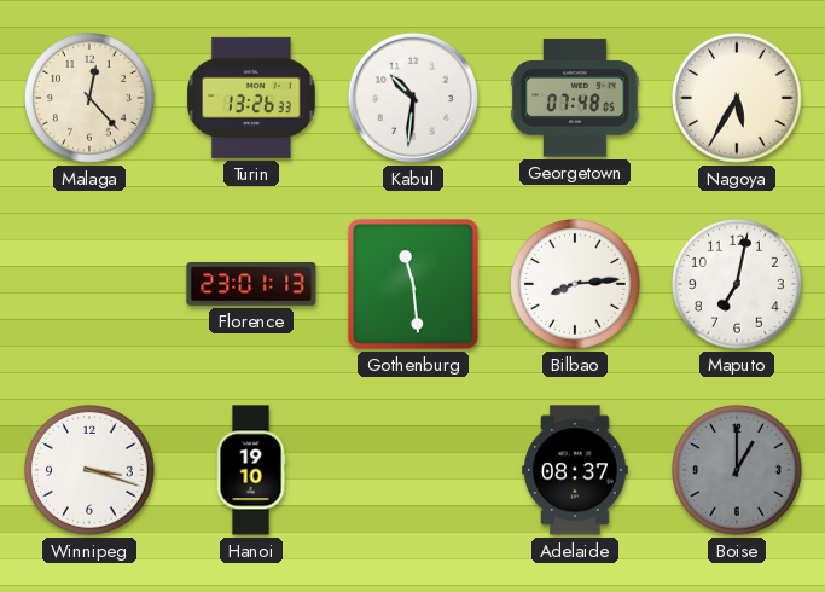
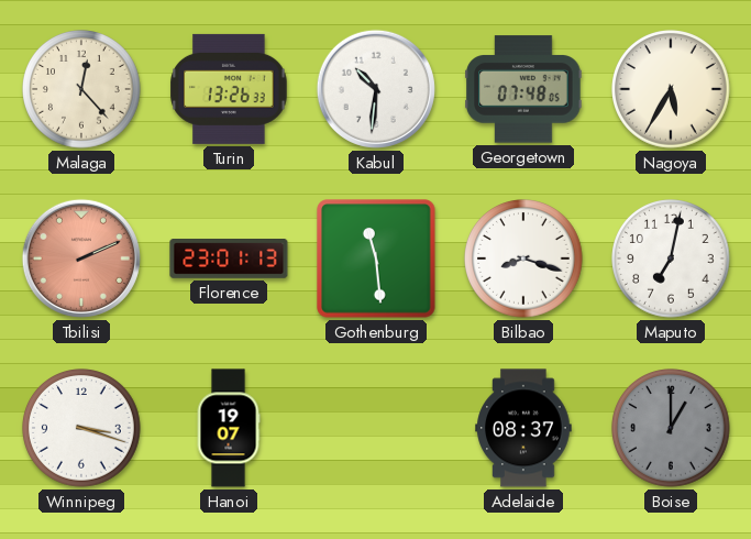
Tbilisi: none -> 2:11
Bilbao: 8:14 -> 8:18
Hanoi: 19:10 -> 19:07
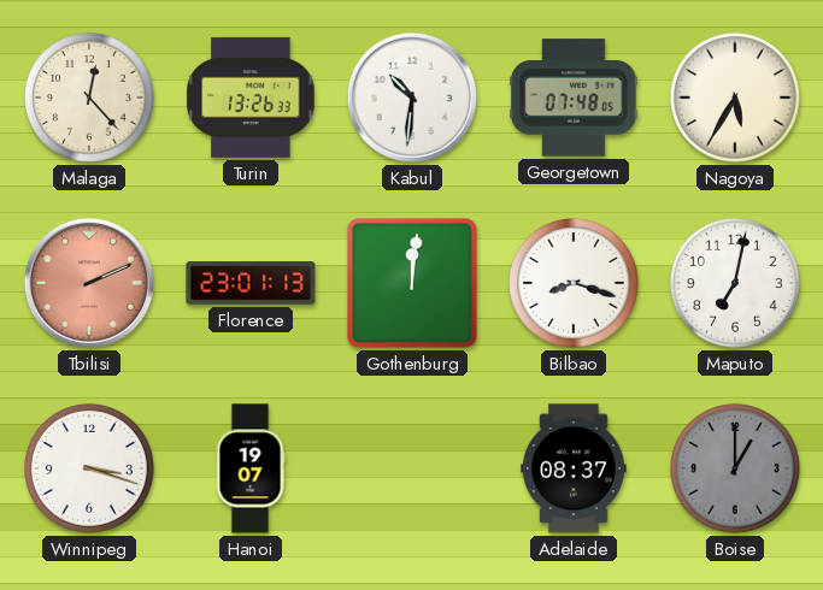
Gothenburg: 11:29 -> 12:01
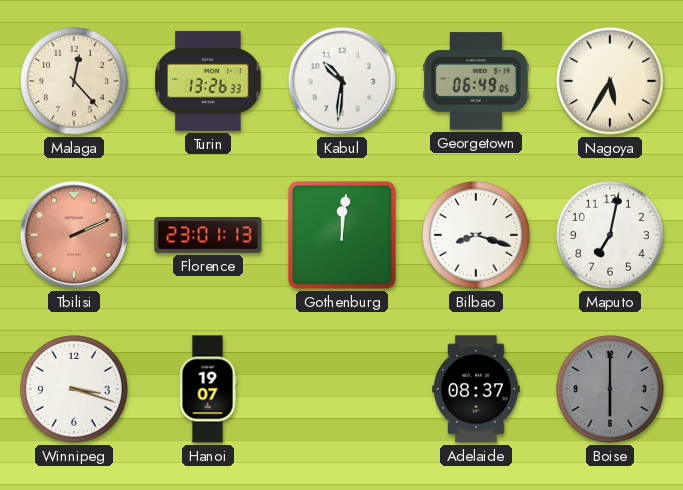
Georgetown: 07:48 -> 06:49
Boise: 1:00 -> 6:00
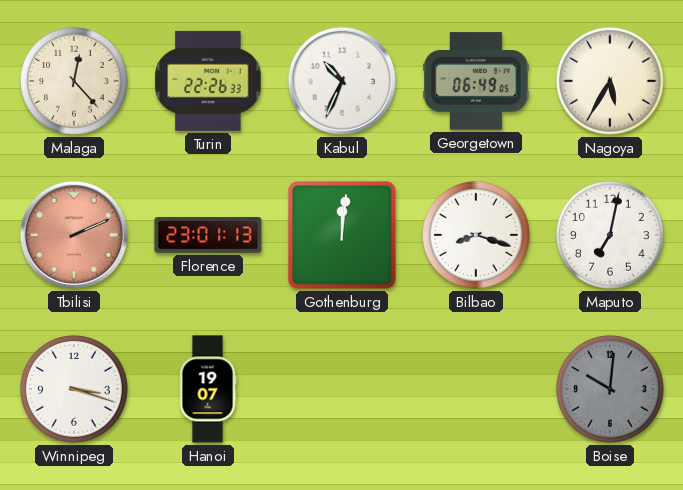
Turin: 13:26 -> 22:26
Kabul: 10:31 -> 10:34
Adelaide: 08:37 -> none
Boise: 6:00 -> 10:01
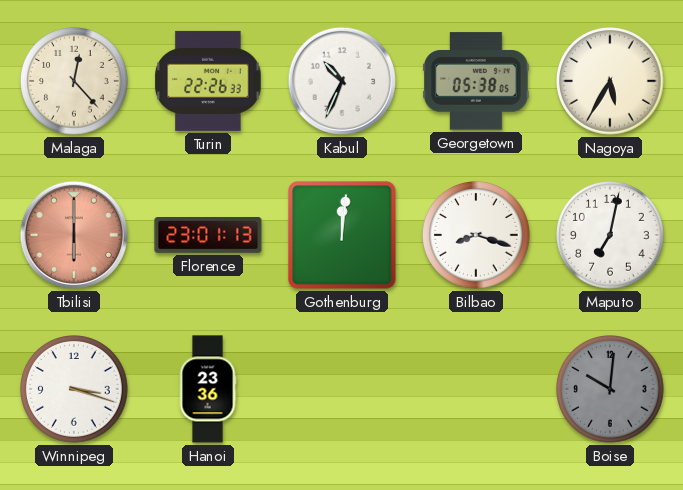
Georgetown: 06:49 -> 05:38
Tbilisi: 2:11 -> 6:00
Hanoi: 19:07 -> 23:36
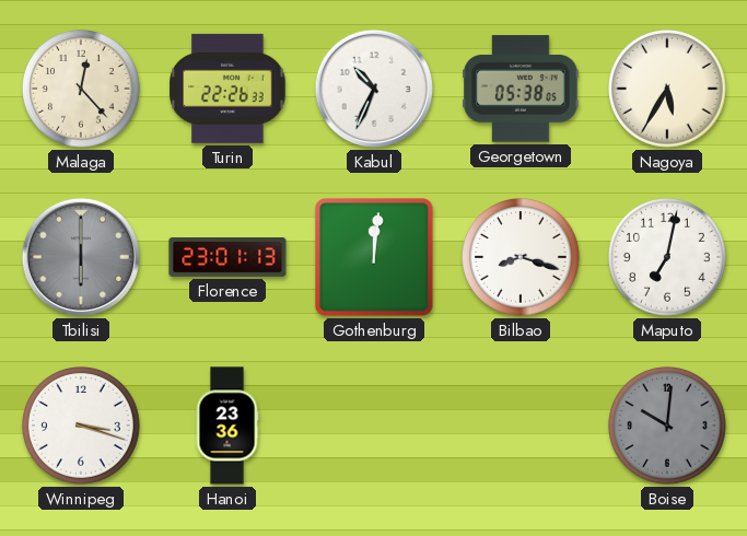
Tbilisi dial: salmon -> grey
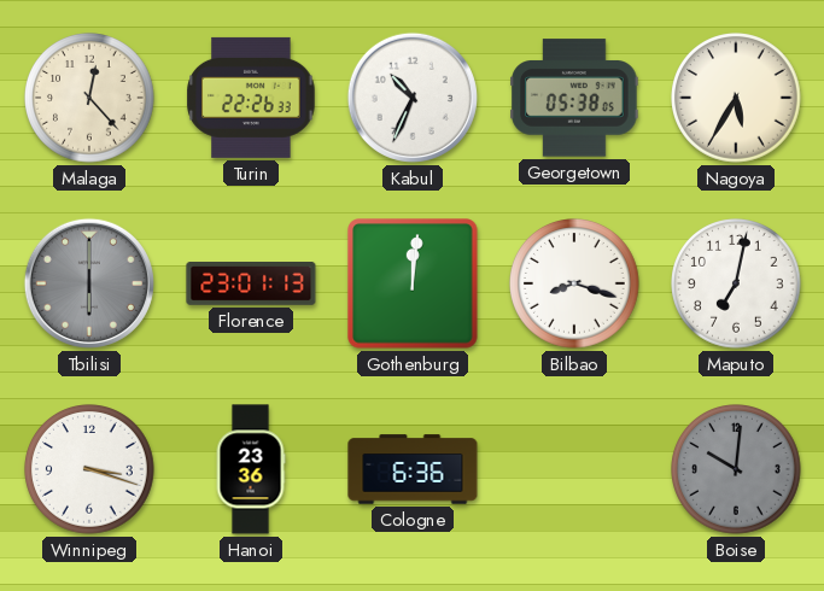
Cologne: none -> 6:36
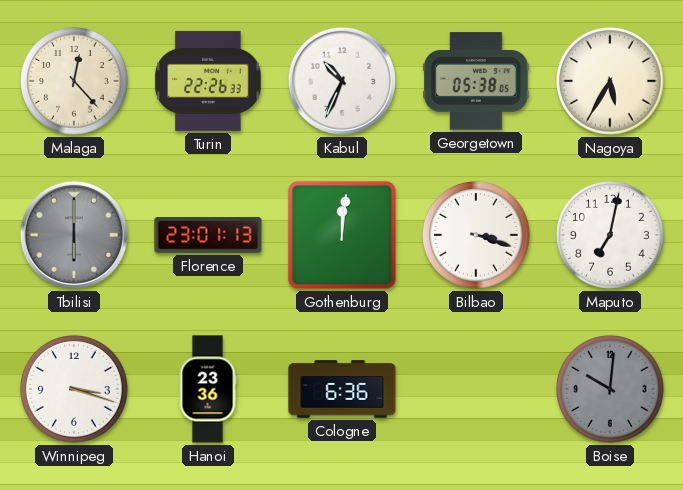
Bilbao: 8:18 -> 3:18
